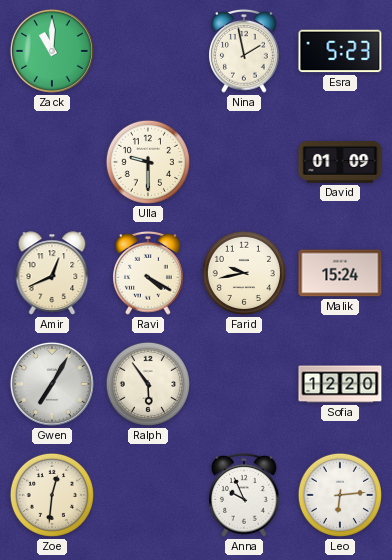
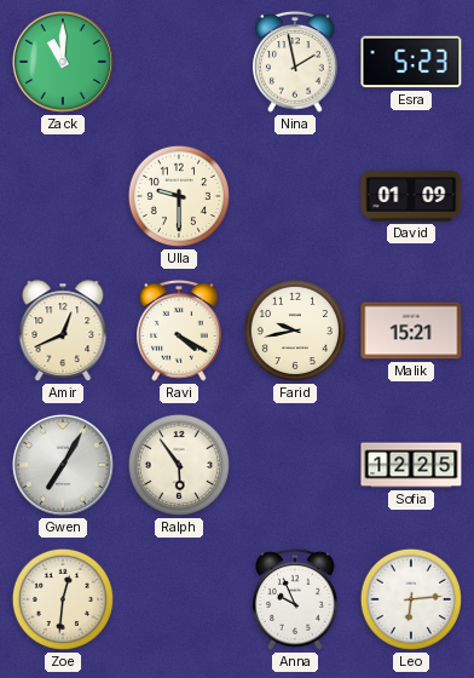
Malik: 15:24 -> 15:21
Sofia: 12:20 -> 12:25
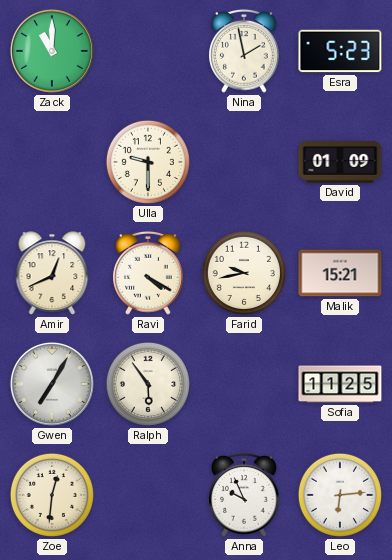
Sofia: 12:25 -> 11:25
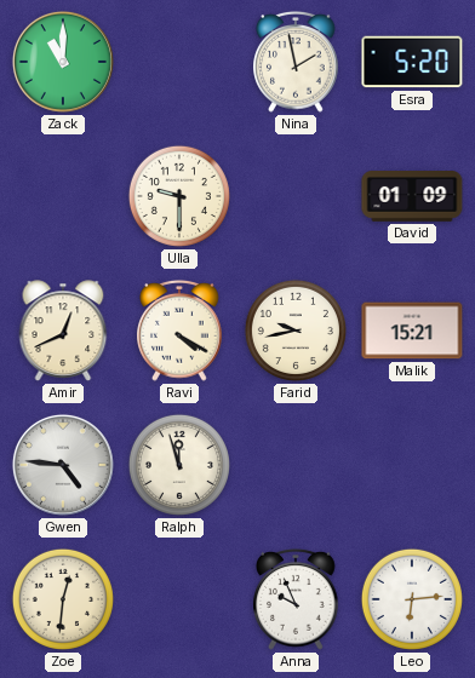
Esra: 5:23 -> 5:20
Gwen: 7:05 -> 4:46
Ralph: 5:54 -> 11:57
Sofia: 11:25 -> none
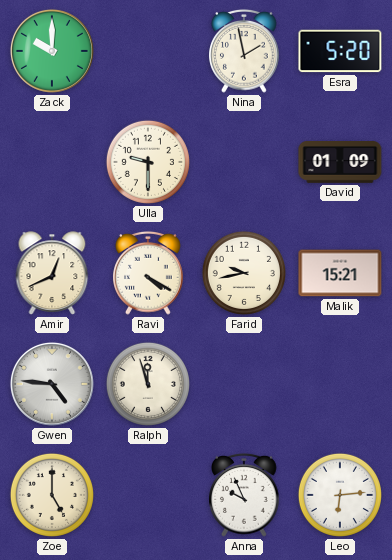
Zack: 11:00 -> 10:00
Zoe: 12:31 -> 5:00
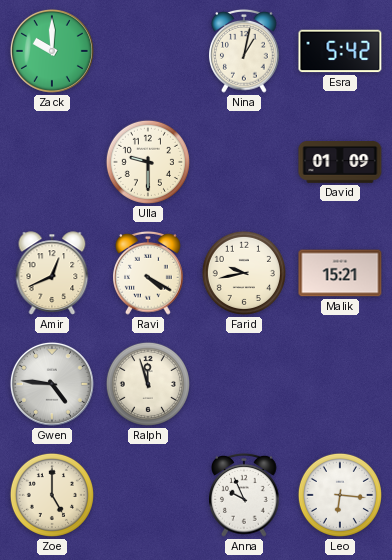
Nina: 1:58 -> 1:02
Esra: 5:20 -> 5:42
Leo: 6:14 -> 6:16
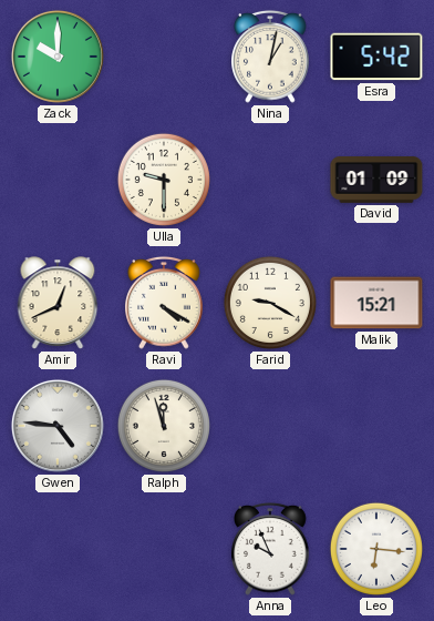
Farid: 9:43 -> 9:20
Zoe: 5:00 -> none
